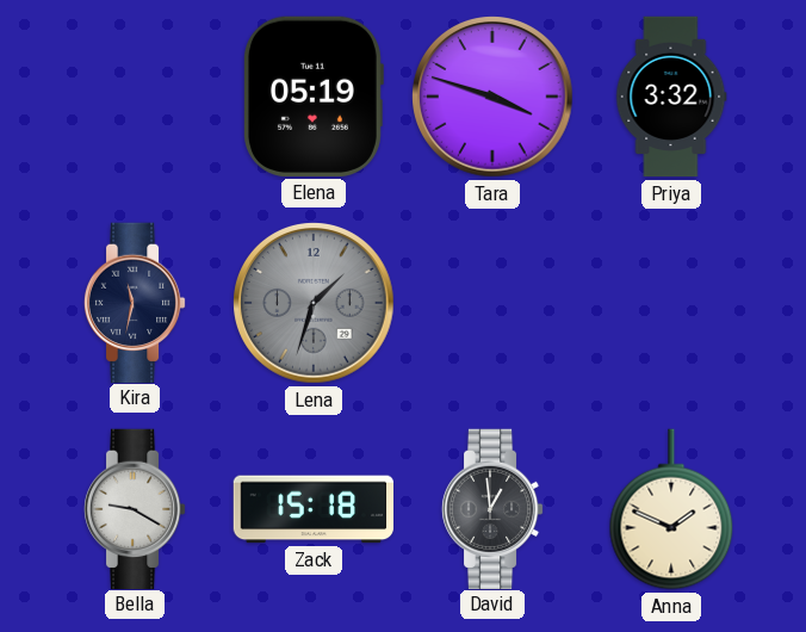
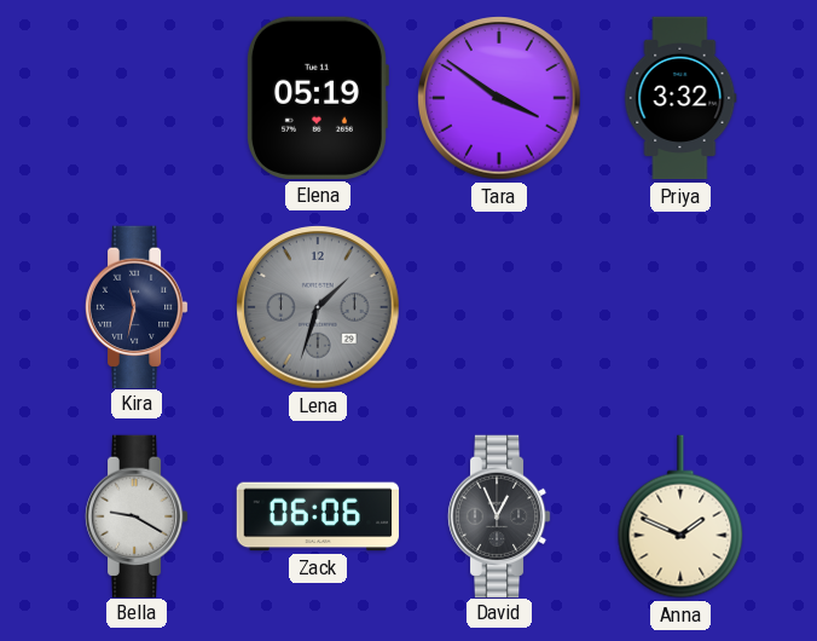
Tara: 3:48 -> 3:51
Zack: 15:18 -> 06:06
David: 12:59 -> 12:56
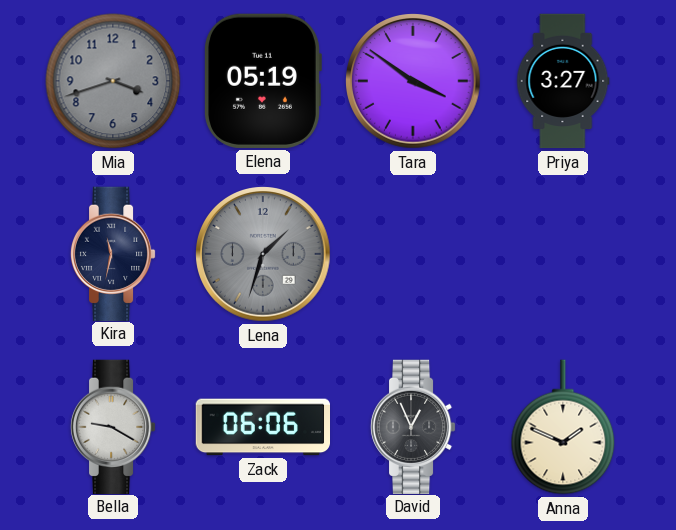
Mia: none -> 3:42
Priya: 3:32 -> 3:27
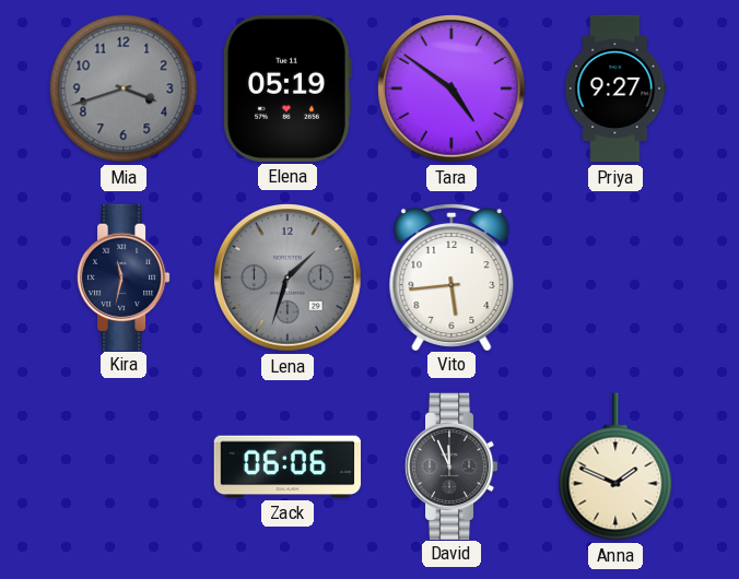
Tara: 3:51 -> 4:51
Priya: 3:27 -> 9:27
Vito: none -> 5:44
Bella: 9:20 -> none
David: 12:56 -> 11:56
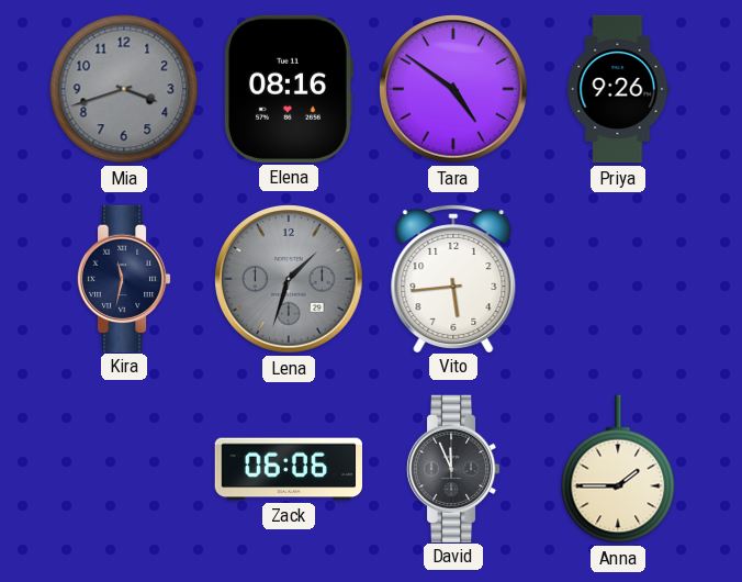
Elena: 05:19 -> 08:16
Priya: 9:27 -> 9:26
Anna: 1:49 -> 1:45
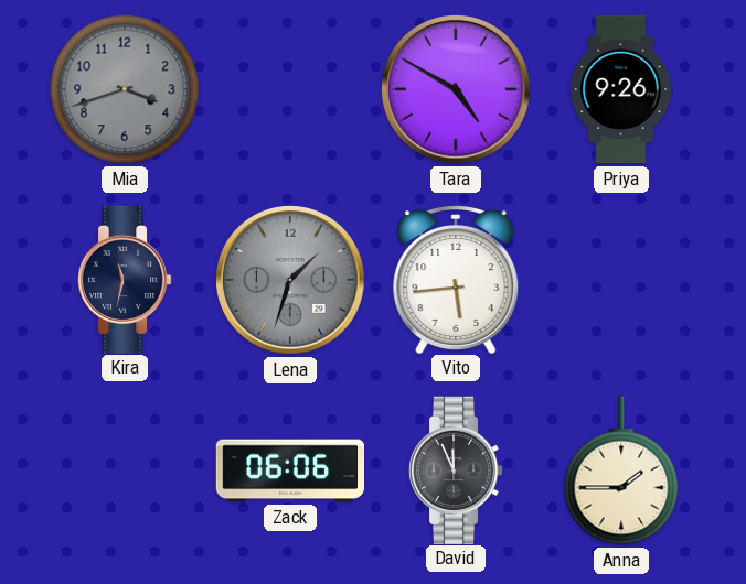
Elena: 08:16 -> none
Tara: 4:51 -> 4:50
